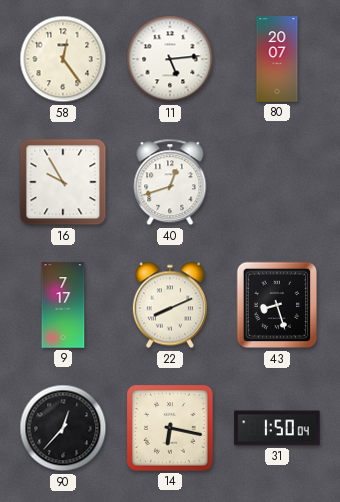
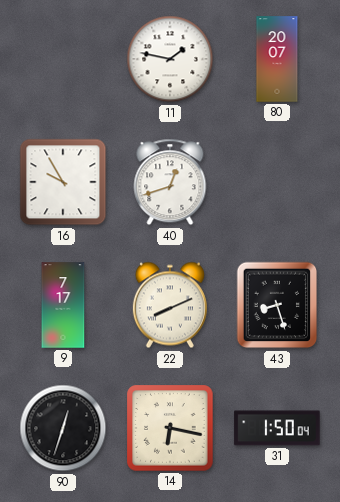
58: 12:24 -> none
11: 5:14 -> 1:47
90: 12:37 -> 12:33
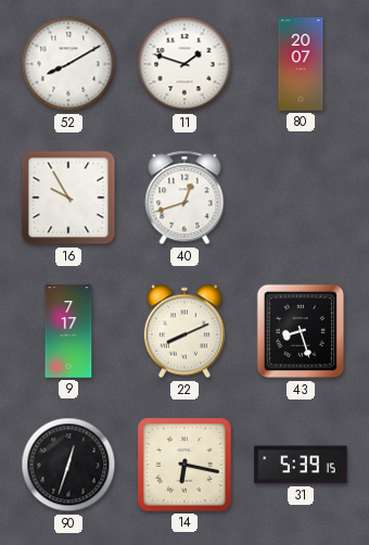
52: none -> 8:10
11: 1:47 -> 1:48
31: 1:50 -> 5:39
